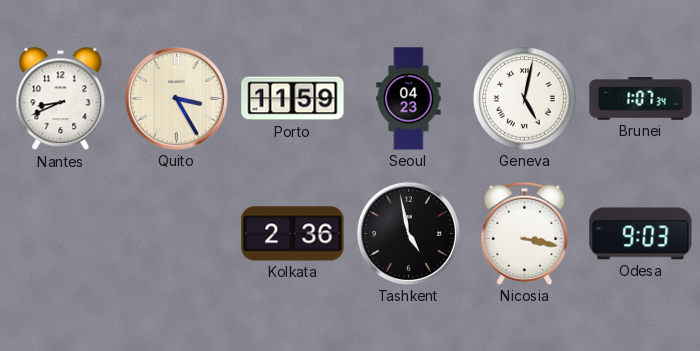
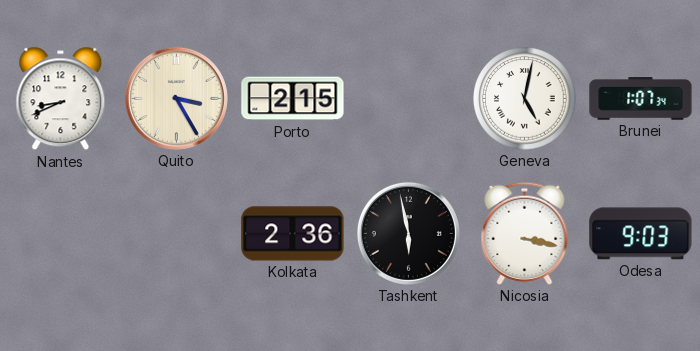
Porto: 11:59 -> 2:15
Seoul: 04:23 -> none
Tashkent: 4:58 -> 5:58
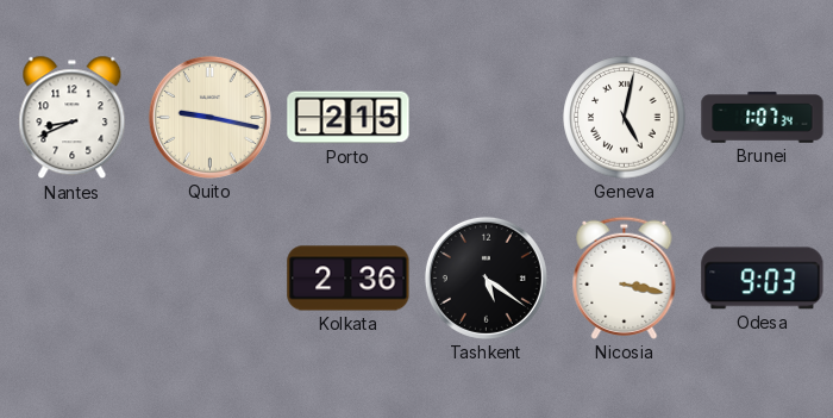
Quito: 3:25 -> 9:17
Tashkent: 5:58 -> 5:21
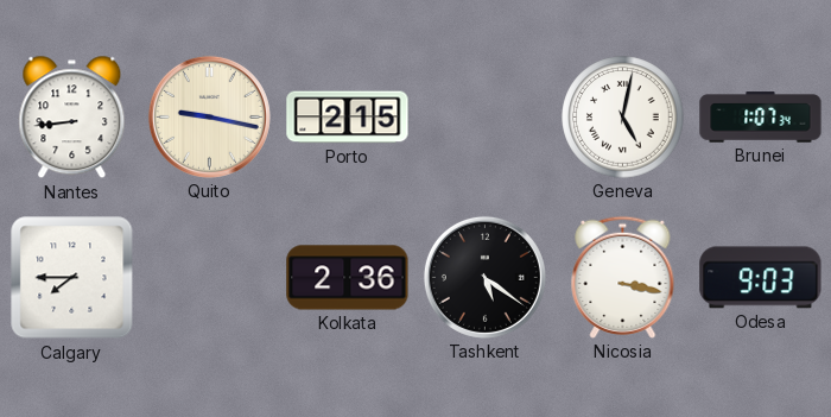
Nantes: 8:41 -> 8:44
Calgary: none -> 7:45
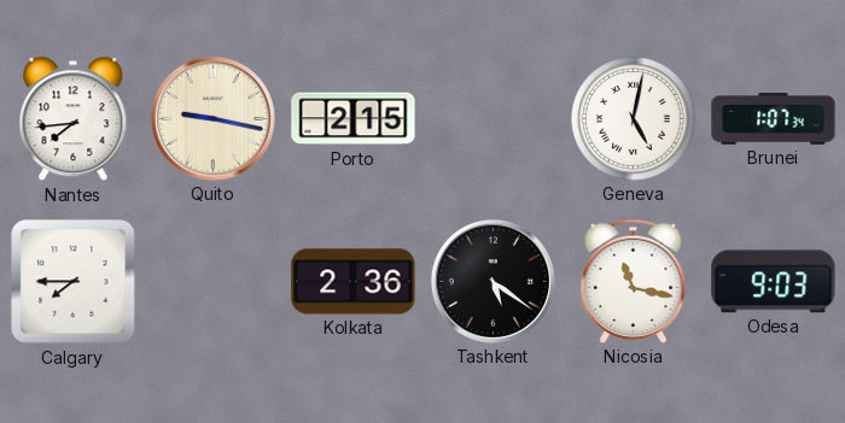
Nantes: 8:44 -> 7:44
Nicosia: 3:17 -> 11:17
